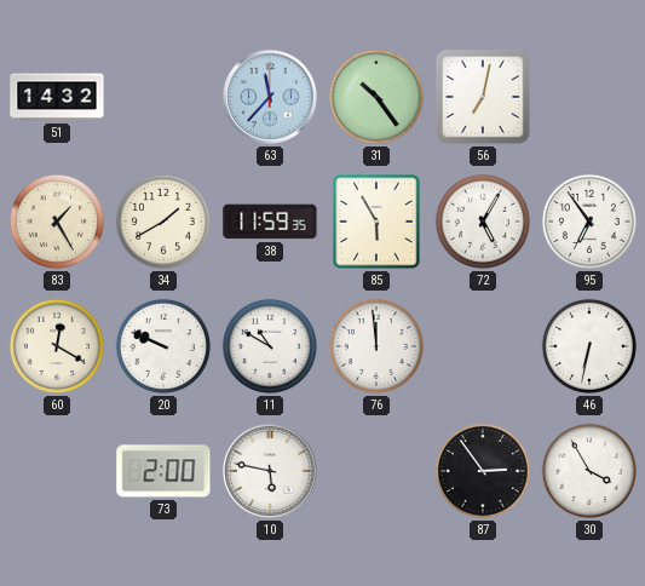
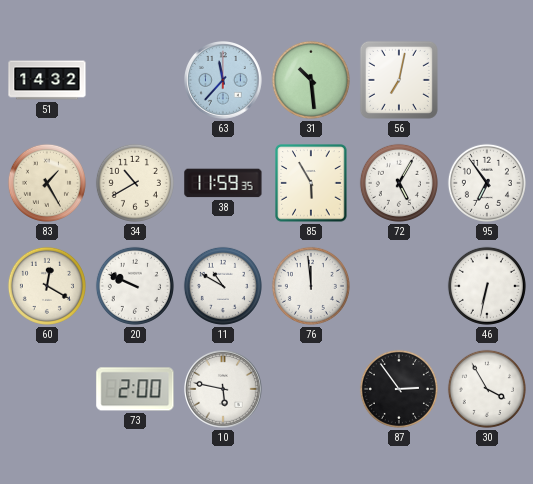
31: 10:24 -> 10:29
34: 1:40 -> 10:40
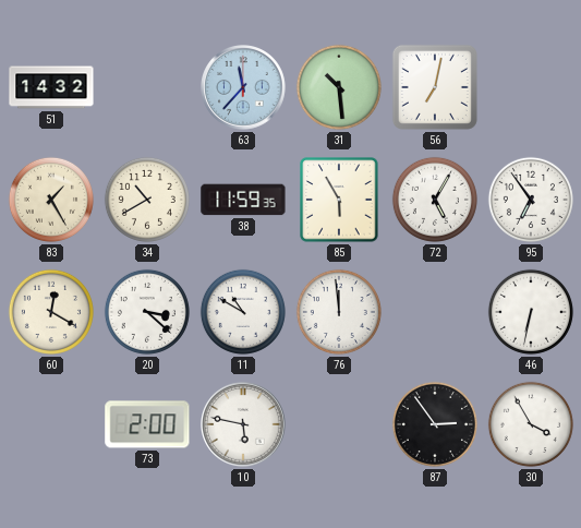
20: 9:49 -> 3:22
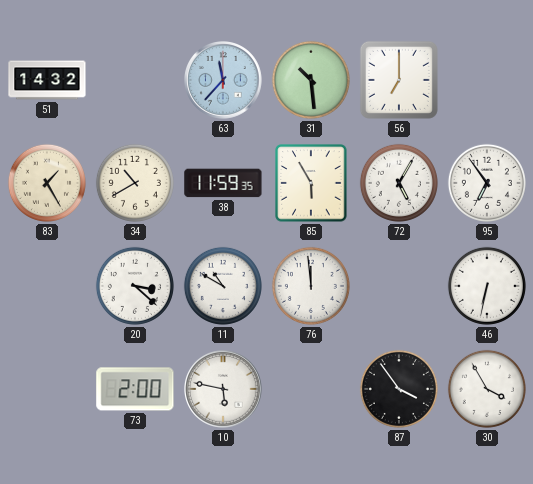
56: 7:02 -> 7:00
60: 12:20 -> none
87: 2:54 -> 3:54
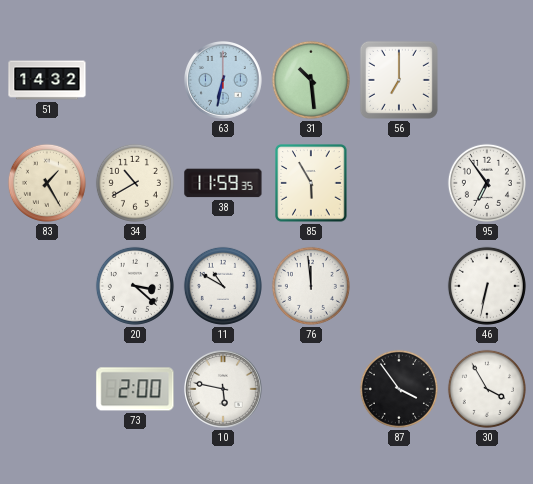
63: 11:37 -> 6:32
72: 5:05 -> none
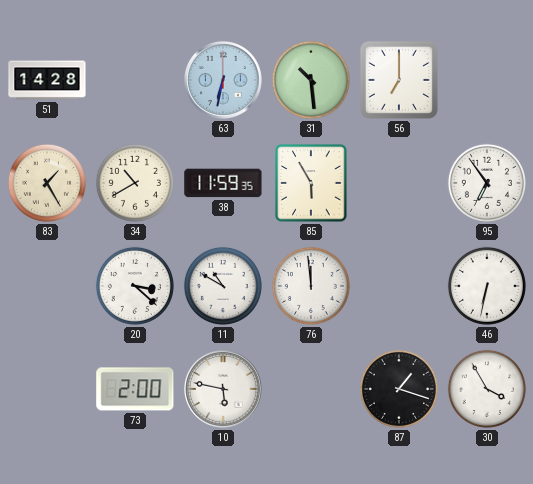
51: 14:32 -> 14:28
87: 3:54 -> 1:18
